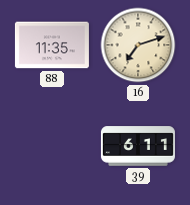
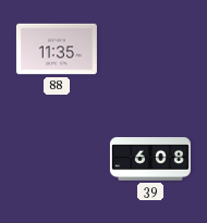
16: 7:12 -> none
39: 6:11 -> 6:08
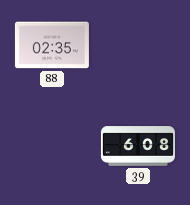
88: 11:35 -> 02:35
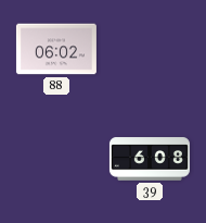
88: 02:35 -> 06:02
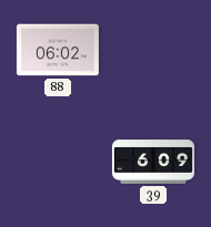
39: 6:08 -> 6:09
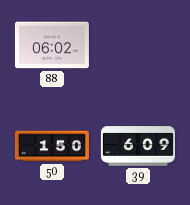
50: none -> 1:50
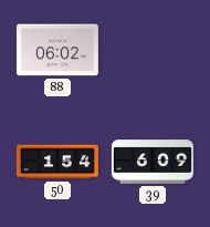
50: 1:50 -> 1:54
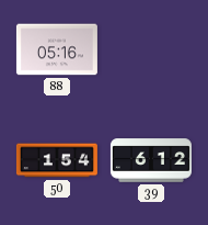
88: 06:02 -> 05:16
39: 6:09 -> 6:12
